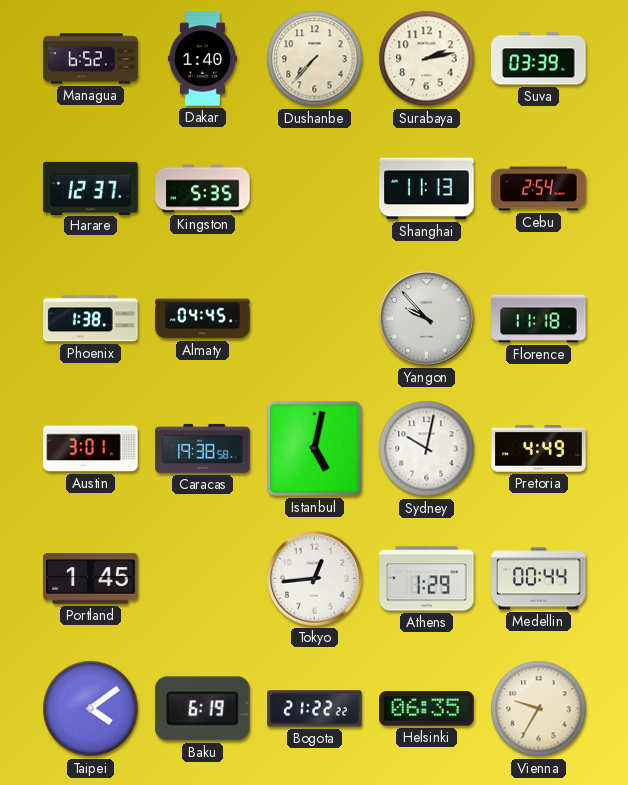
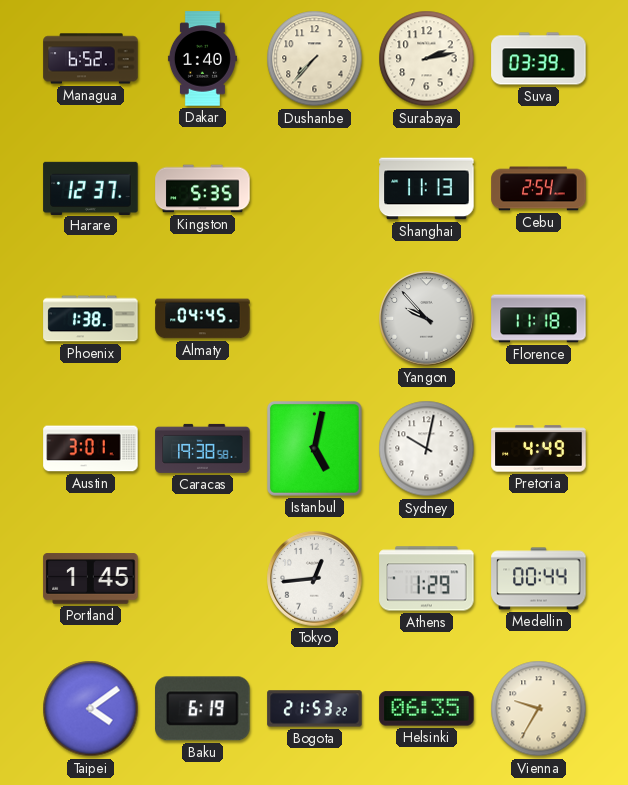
Bogota: 21:22 -> 21:53
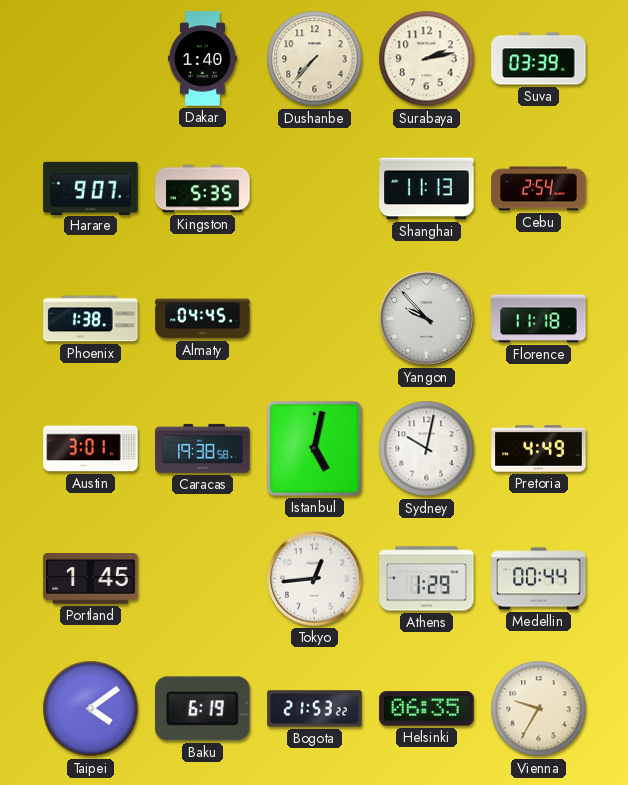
Managua: 6:52 -> none
Harare: 12:37 -> 9:07
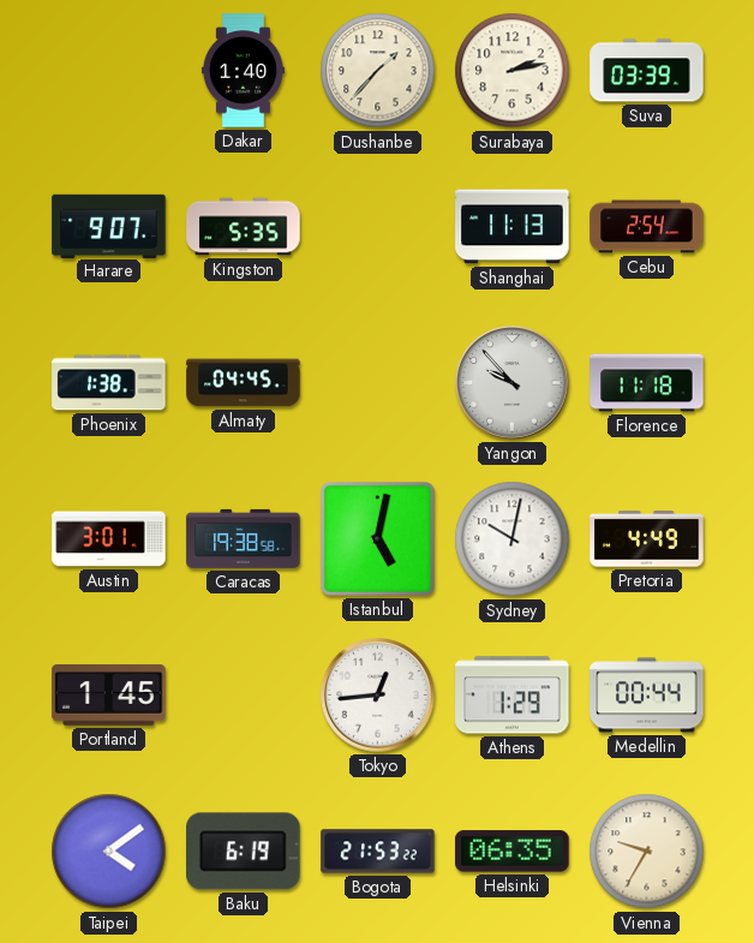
Dushanbe: 7:37 -> 1:37
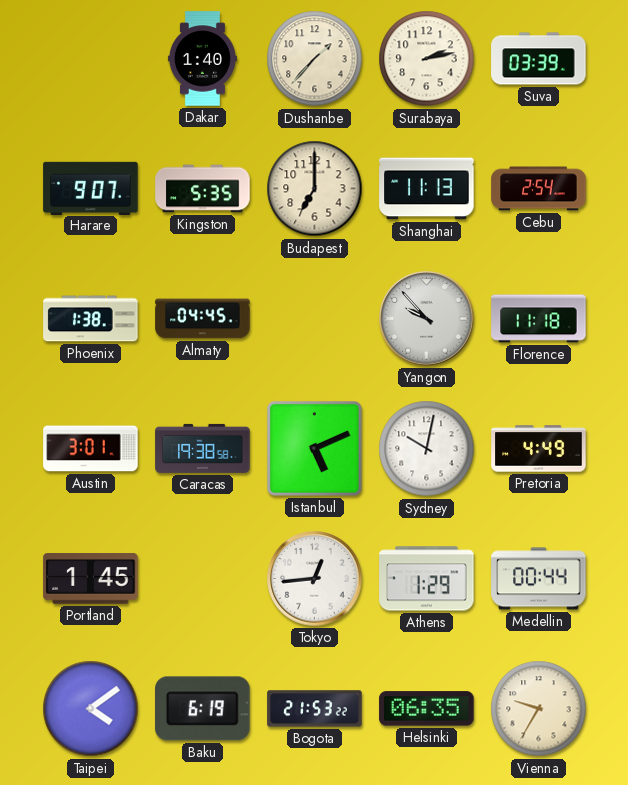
Budapest: none -> 7:00
Istanbul: 5:02 -> 5:11
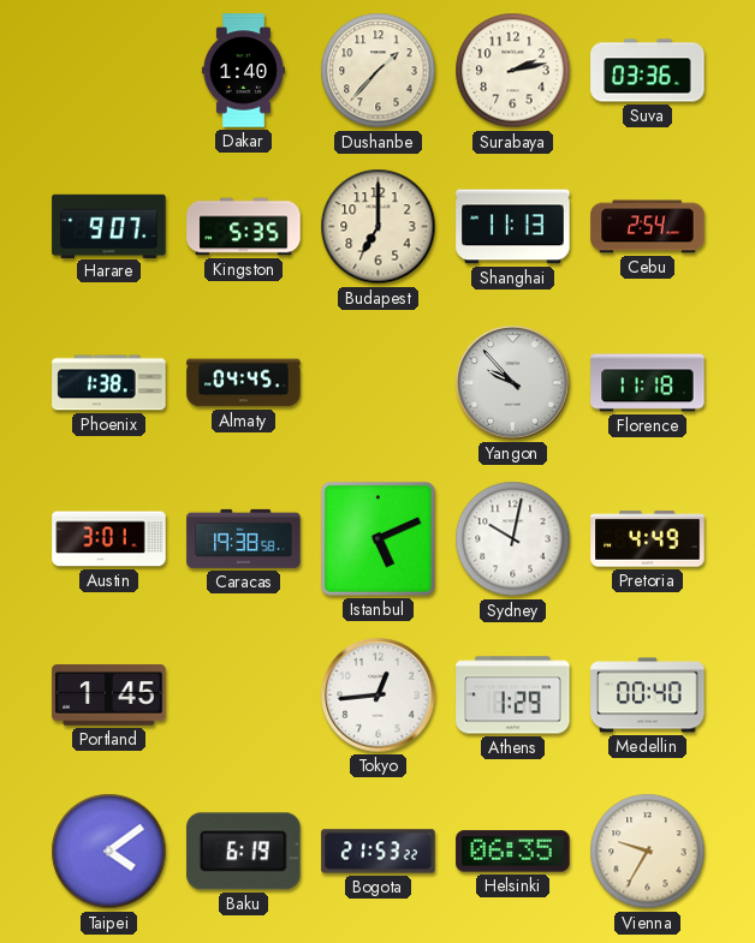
Suva: 03:39 -> 03:36
Medellin: 00:44 -> 00:40
